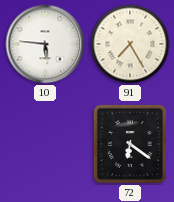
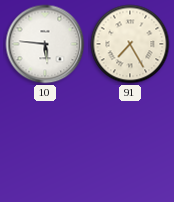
72: 6:21 -> none
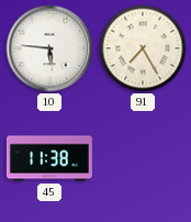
45: none -> 11:38
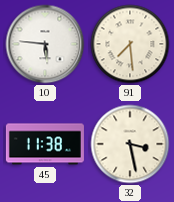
91: 7:25 -> 7:29
32: none -> 3:28
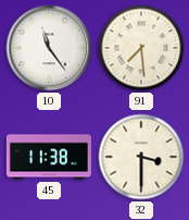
10: 5:46 -> 11:24
32: 3:28 -> 3:30
